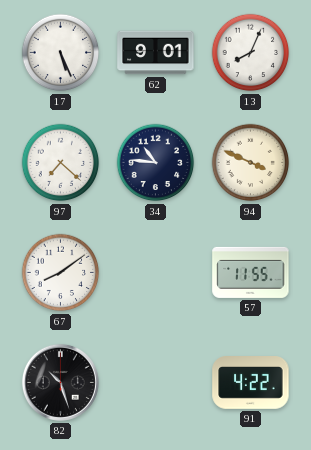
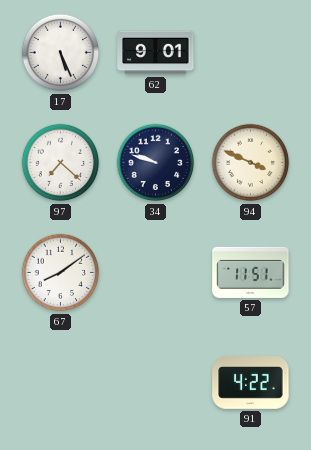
13: 8:04 -> none
34: 10:46 -> 9:48
57: 11:55 -> 11:51
82: 10:27 -> none
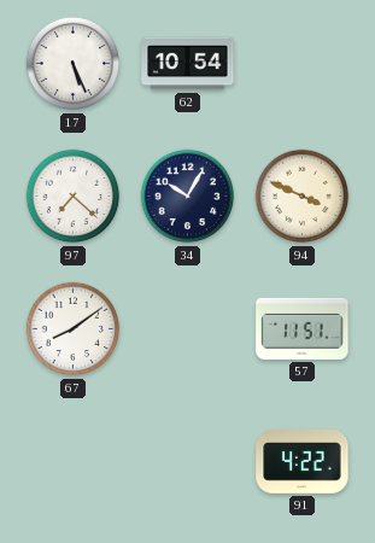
62: 9:01 -> 10:54
34: 9:48 -> 10:05
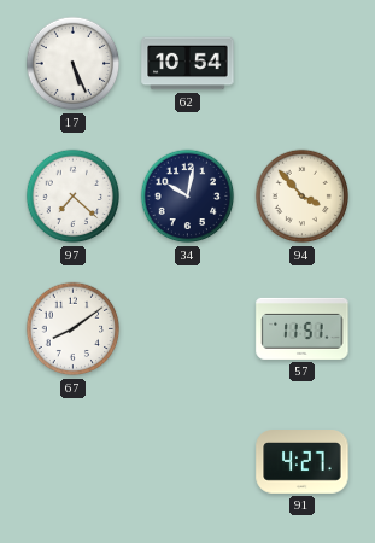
34: 10:05 -> 10:02
94: 3:49 -> 3:53
91: 4:22 -> 4:27
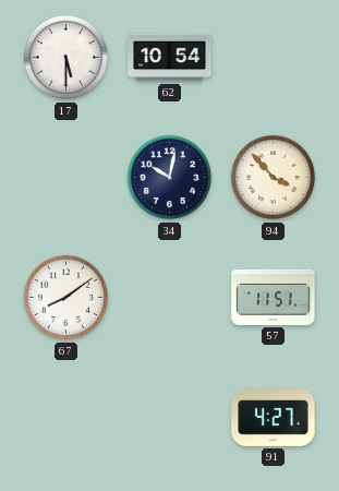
17: 5:26 -> 5:30
97: 7:22 -> none
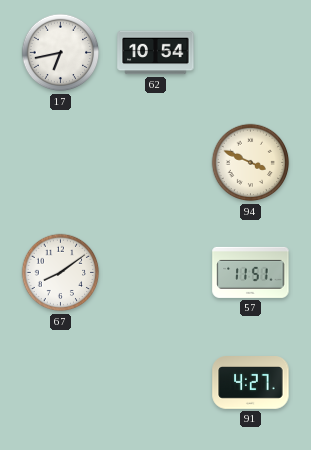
17: 5:30 -> 6:43
34: 10:02 -> none
94: 3:53 -> 3:49
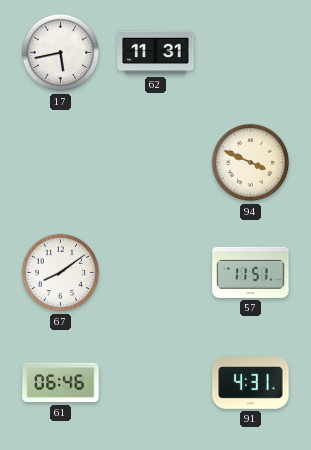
17: 6:43 -> 5:43
62: 10:54 -> 11:31
61: none -> 06:46
91: 4:27 -> 4:31
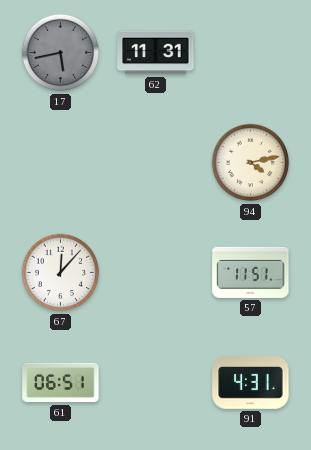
17 dial: white -> grey
94: 3:49 -> 4:13
67: 8:09 -> 12:07
61: 06:46 -> 06:51
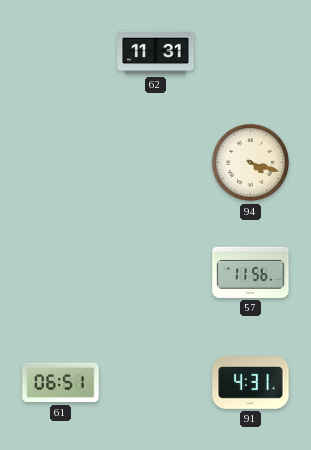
17: 5:43 -> none
94: 4:13 -> 4:18
67: 12:07 -> none
57: 11:51 -> 11:56
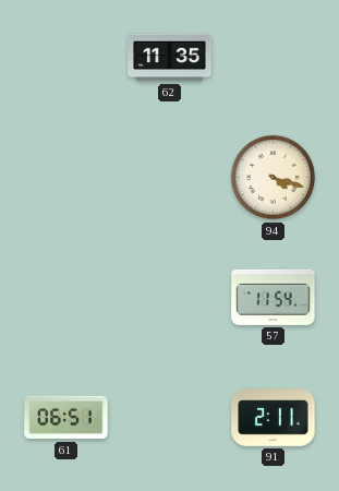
62: 11:31 -> 11:35
57: 11:56 -> 11:54
91: 4:31 -> 2:11
